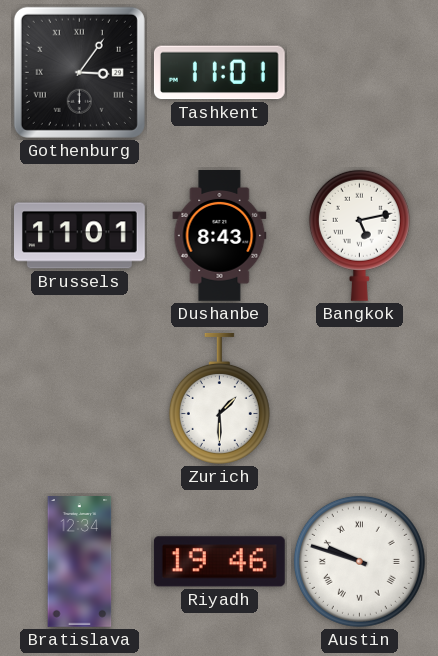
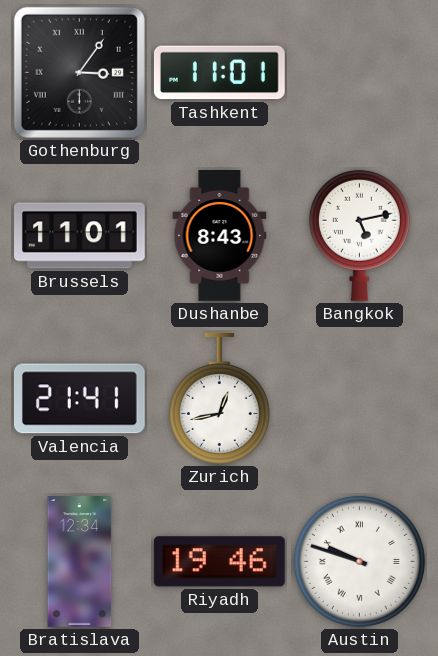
Valencia: none -> 21:41
Zurich: 1:30 -> 12:43
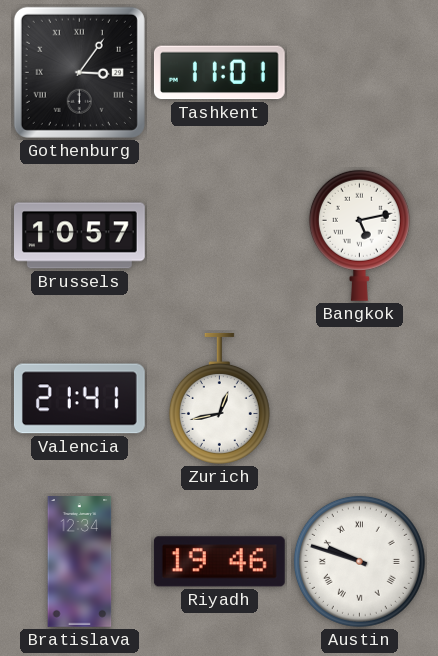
Brussels: 11:01 -> 10:57
Dushanbe: 8:43 -> none
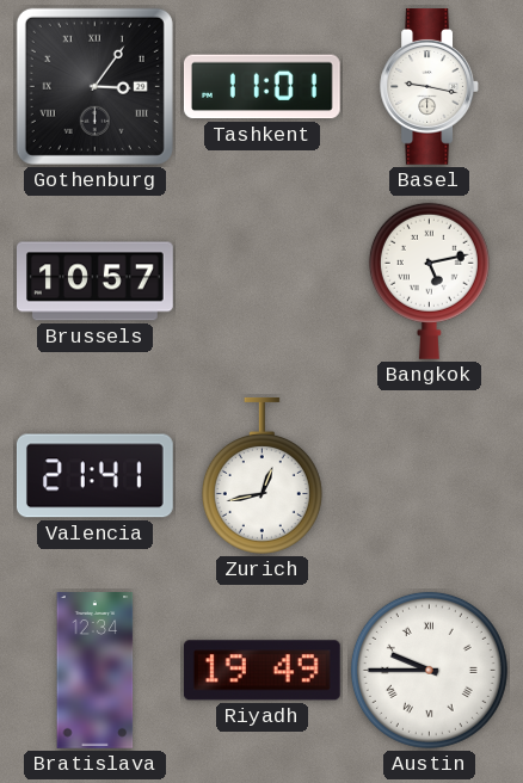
Basel: none -> 9:17
Riyadh: 19:46 -> 19:49
Austin: 9:48 -> 9:45
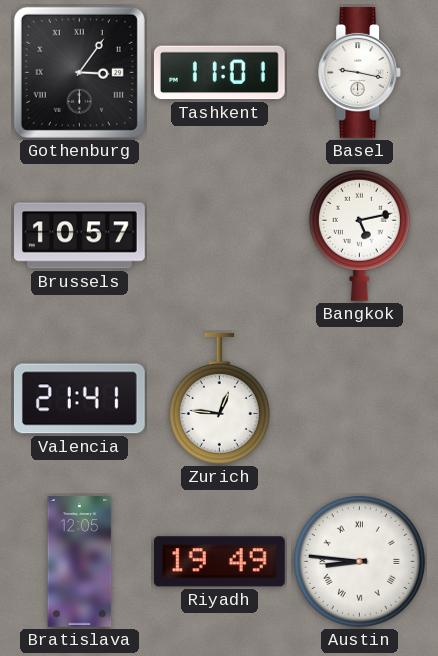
Zurich: 12:43 -> 12:46
Bratislava: 12:34 -> 12:05
Austin: 9:45 -> 8:46
